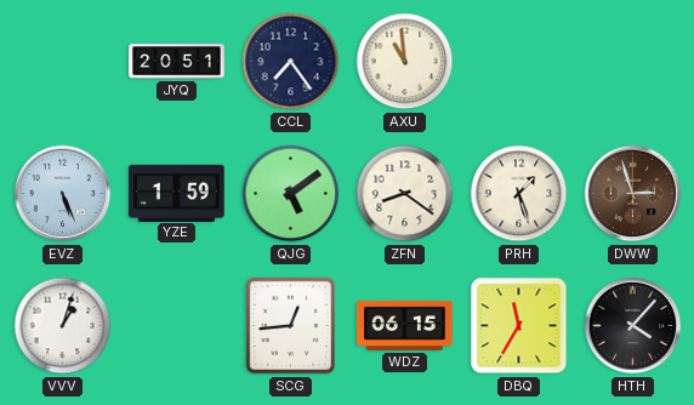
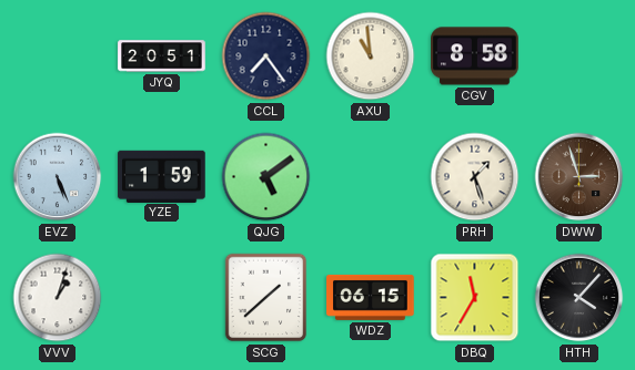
CGV: none -> 8:58
ZFN: 8:21 -> none
SCG: 12:44 -> 1:38
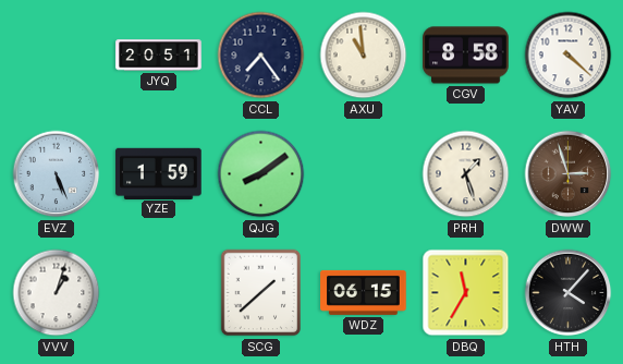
YAV: none -> 4:22
QJG: 5:09 -> 8:09
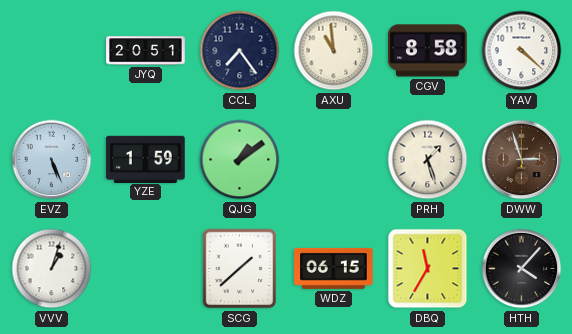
QJG: 8:09 -> 1:09
